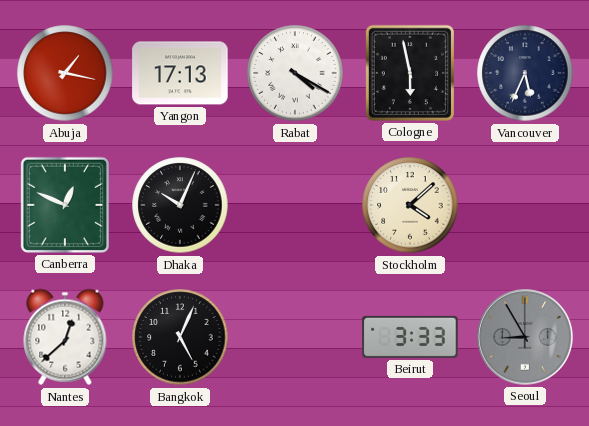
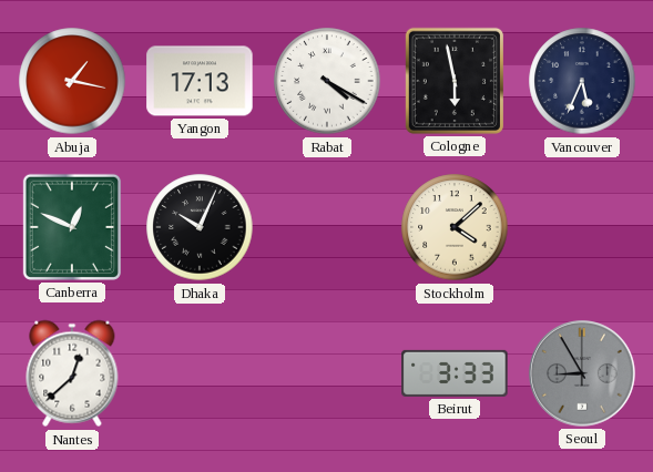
Bangkok: 5:04 -> none
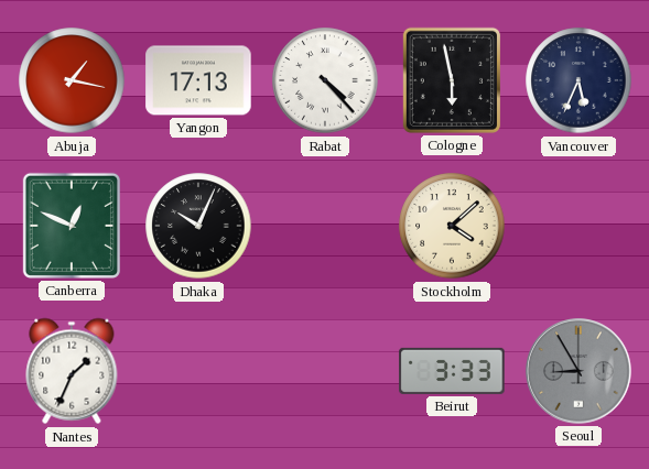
Rabat: 4:20 -> 4:23
Nantes: 12:38 -> 1:34
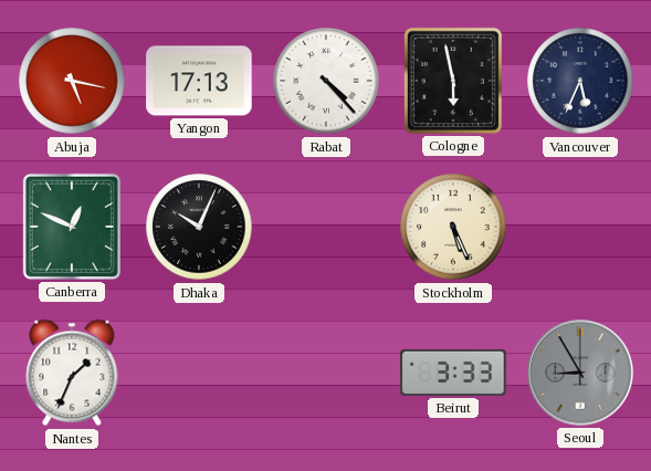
Abuja: 1:17 -> 5:17
Stockholm: 4:08 -> 5:26
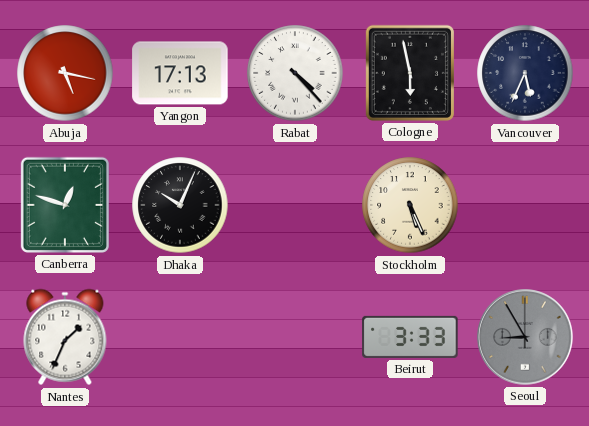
Canberra: 12:49 -> 12:48
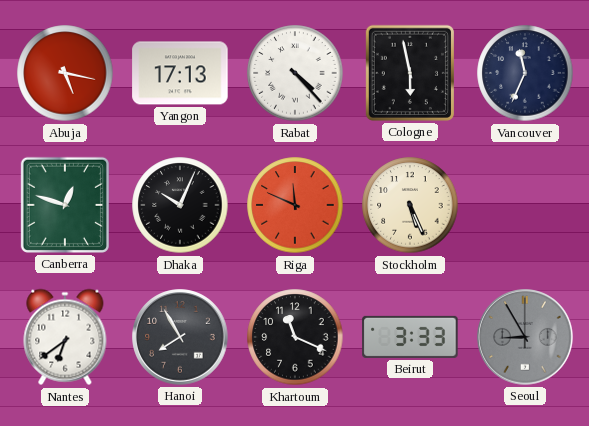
Vancouver: 5:34 -> 11:34
Riga: none -> 11:49
Nantes: 1:34 -> 6:39
Hanoi: none -> 7:55
Khartoum: none -> 11:19
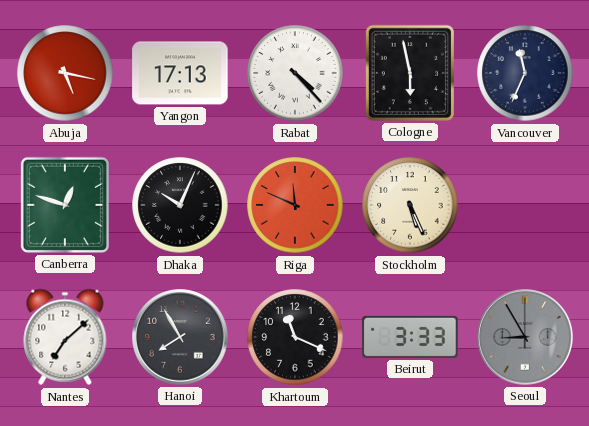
Nantes: 6:39 -> 7:08
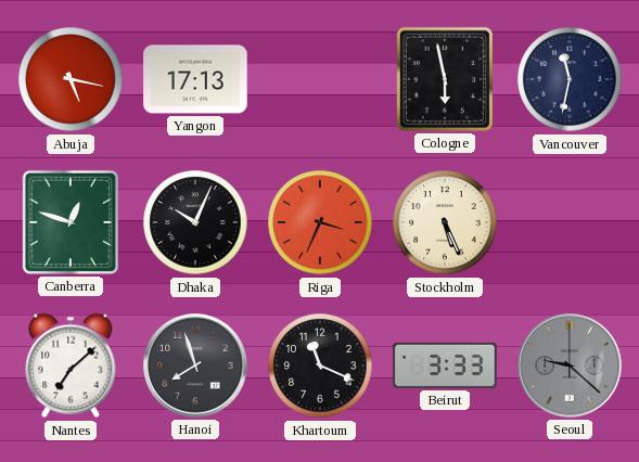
Rabat: 4:23 -> none
Vancouver: 11:34 -> 11:32
Riga: 11:49 -> 3:34
Hanoi: 7:55 -> 7:57
Seoul: 8:55 -> 9:22
